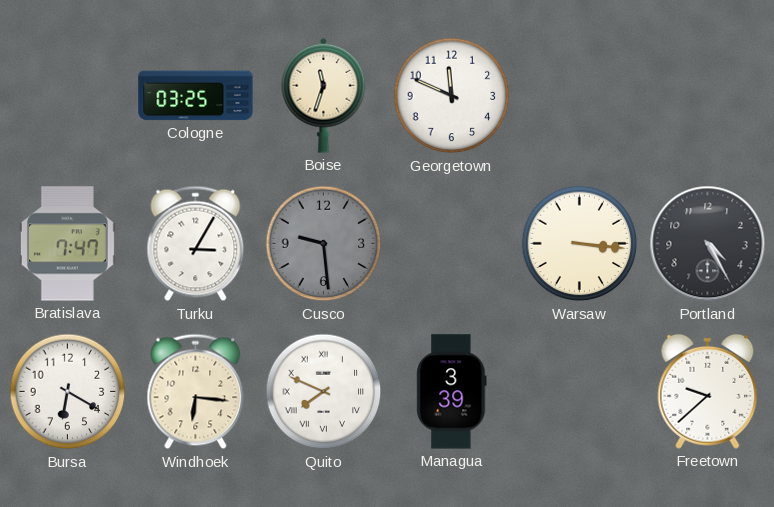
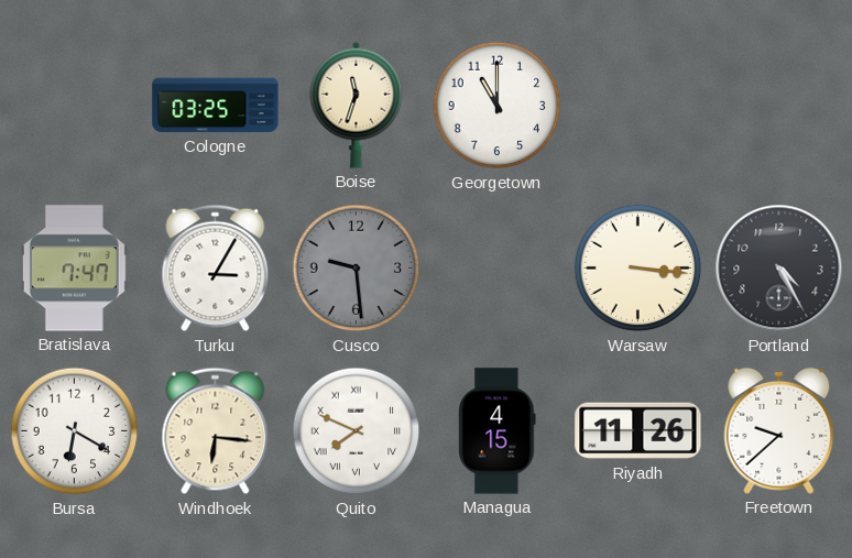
Georgetown: 11:49 -> 11:00
Managua: 3:39 -> 4:15
Riyadh: none -> 11:26
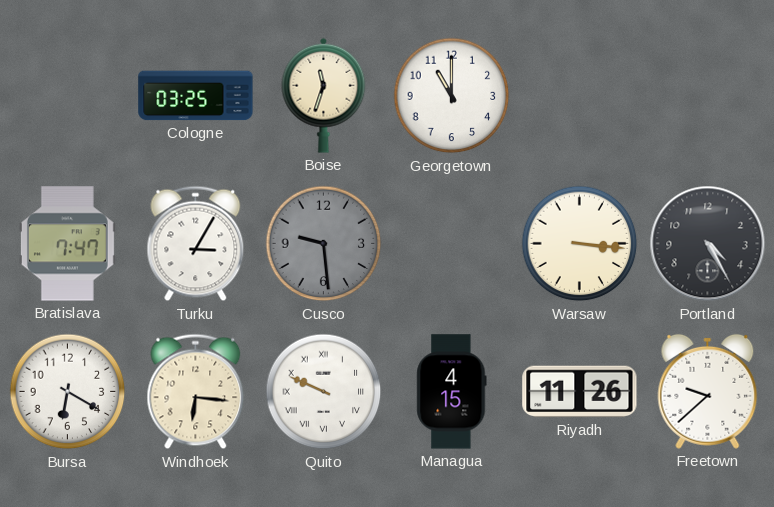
Quito: 7:49 -> 9:49
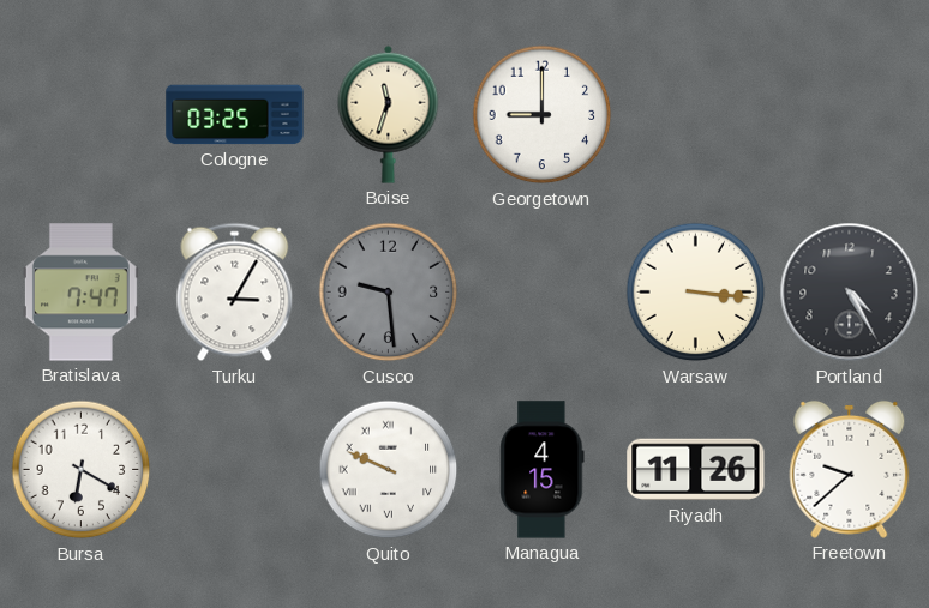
Georgetown: 11:00 -> 9:00
Windhoek: 6:16 -> none
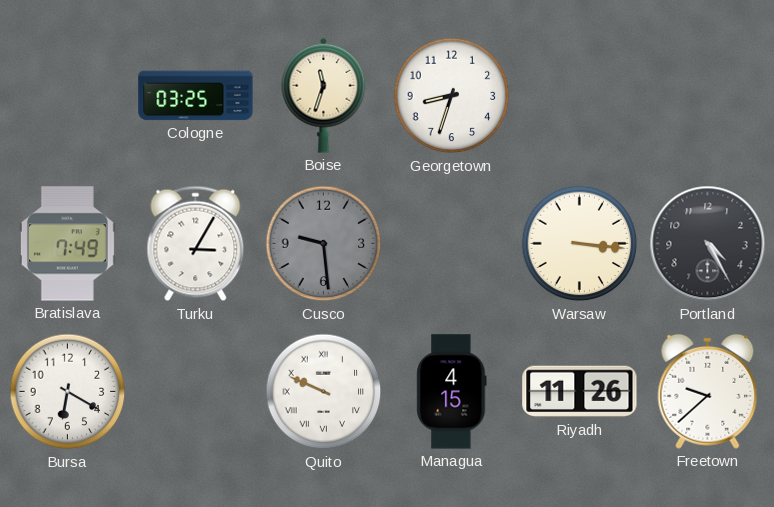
Georgetown: 9:00 -> 8:33
Bratislava: 7:47 -> 7:49
